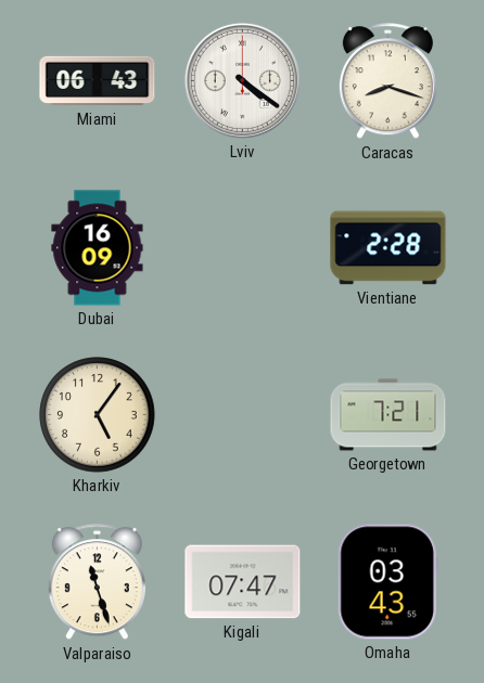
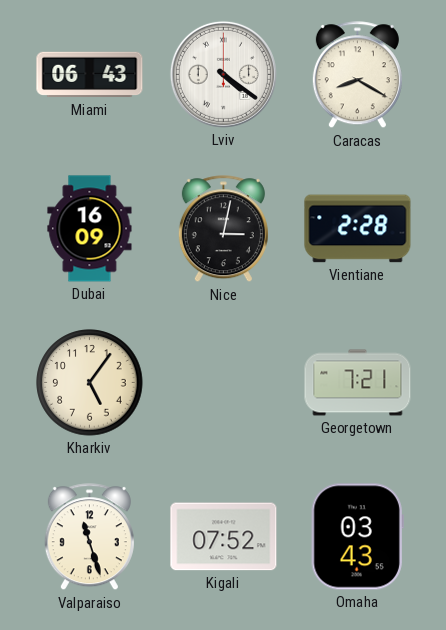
Caracas: 8:18 -> 8:20
Nice: none -> 3:02
Kigali: 07:47 -> 07:52
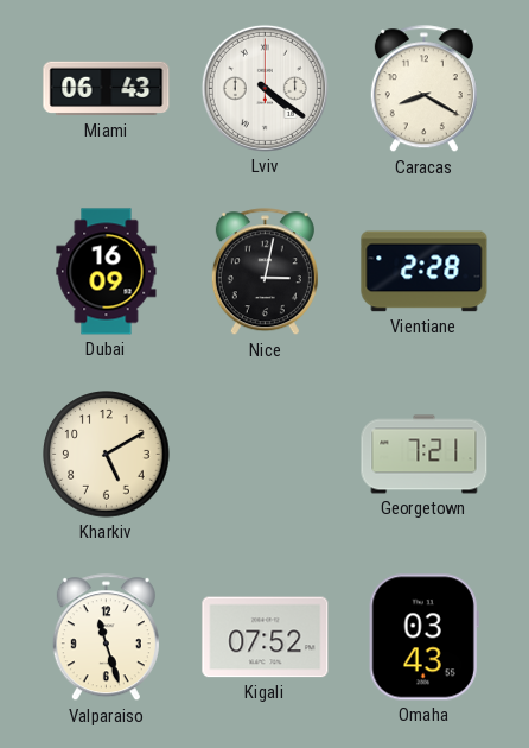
Kharkiv: 5:06 -> 5:10
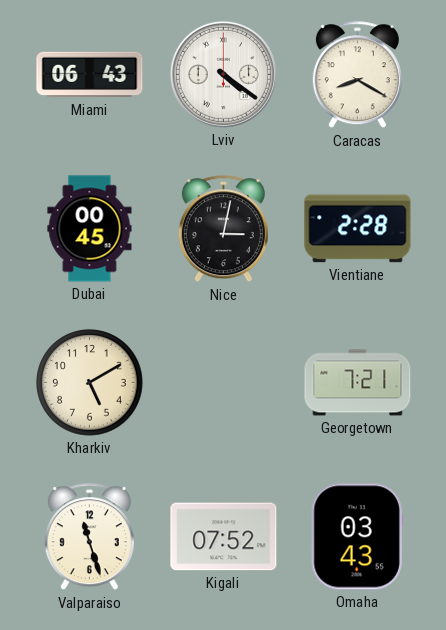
Dubai: 16:09 -> 00:45
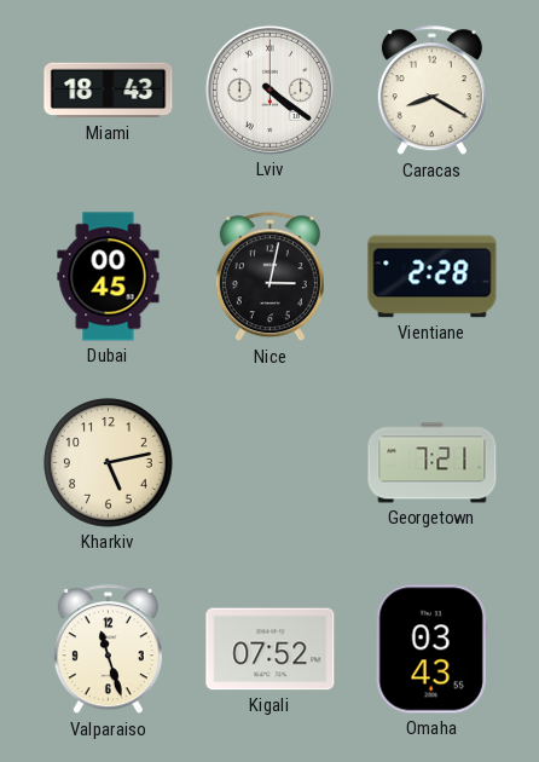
Miami: 06:43 -> 18:43
Kharkiv: 5:10 -> 5:13
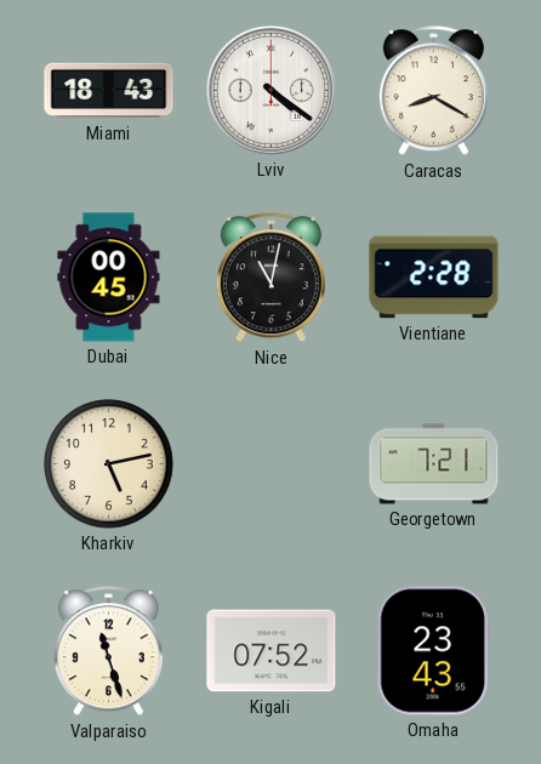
Nice: 3:02 -> 11:02
Omaha: 03:43 -> 23:43
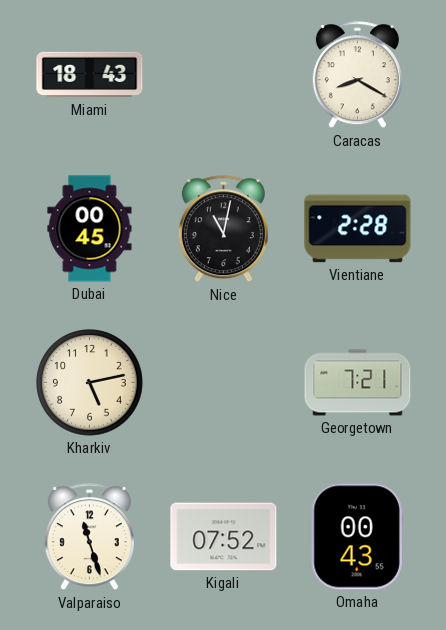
Lviv: 4:21 -> none
Omaha: 23:43 -> 00:43
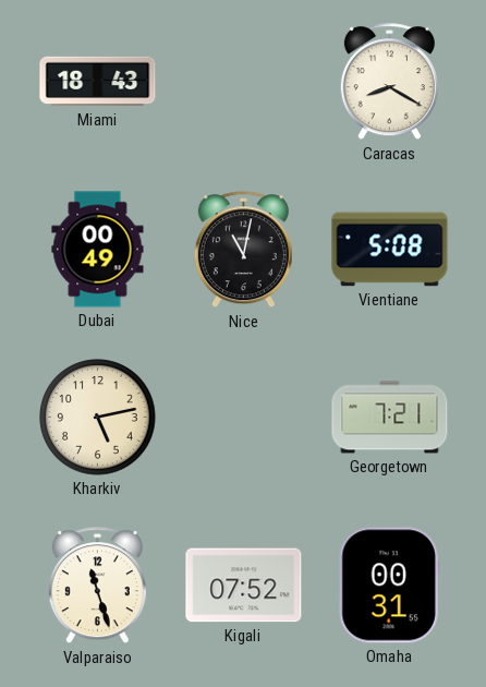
Dubai: 00:45 -> 00:49
Vientiane: 2:28 -> 5:08
Omaha: 00:43 -> 00:31
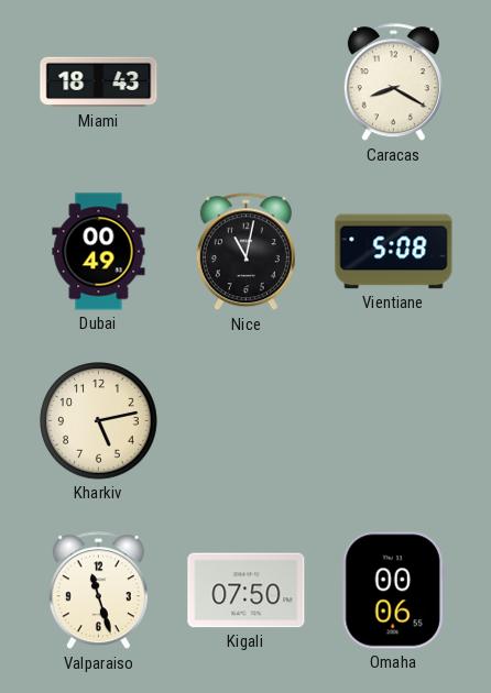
Georgetown: 7:21 -> none
Kigali: 07:52 -> 07:50
Omaha: 00:31 -> 00:06
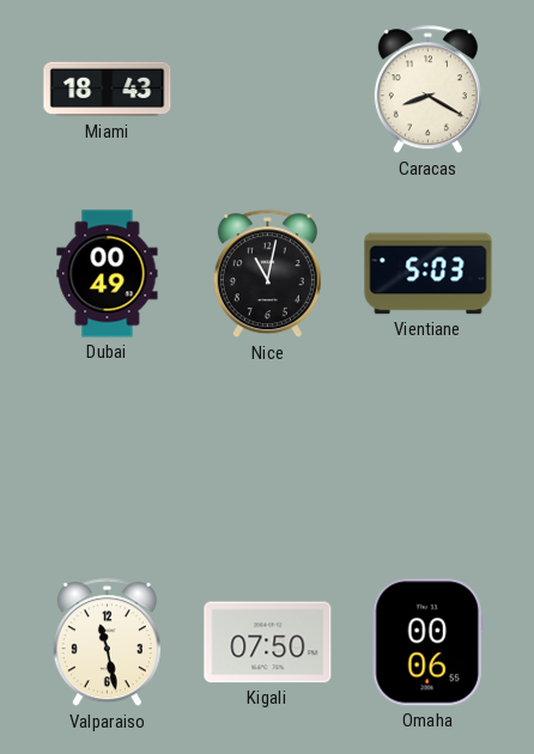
Vientiane: 5:08 -> 5:03
Kharkiv: 5:13 -> none
Valparaiso: 11:27 -> 11:28
